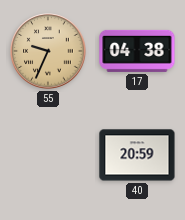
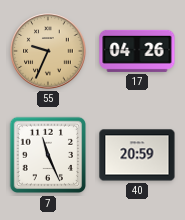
17: 04:38 -> 04:26
7: none -> 11:26
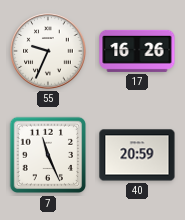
55 dial: champagne -> white
17: 04:26 -> 16:26
